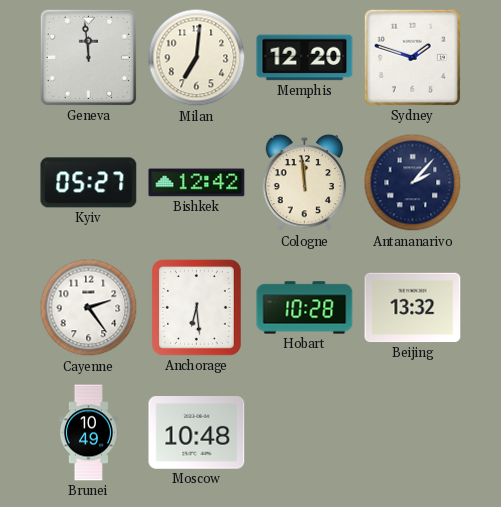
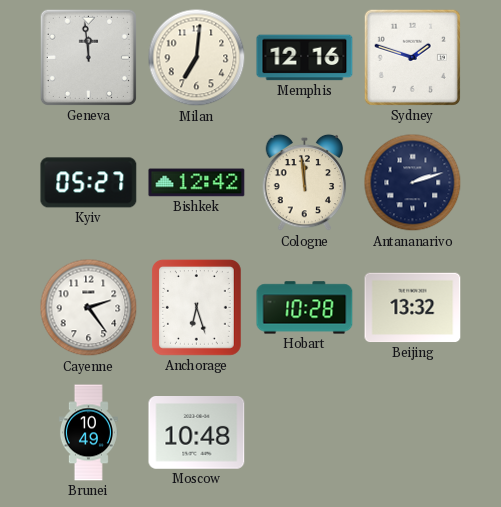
Memphis: 12:20 -> 12:16
Antananarivo: 2:07 -> 2:12
Anchorage: 6:29 -> 6:27
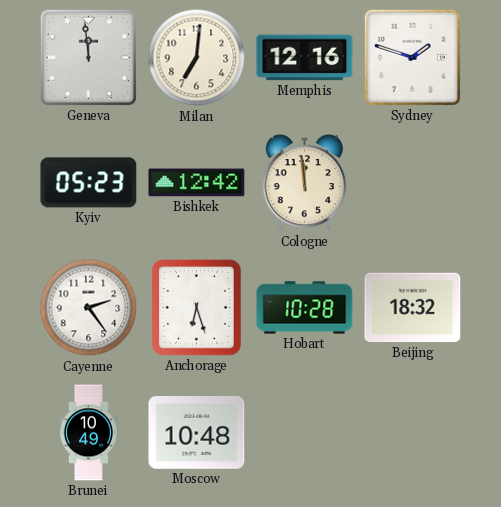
Kyiv: 05:27 -> 05:23
Antananarivo: 2:12 -> none
Beijing: 13:32 -> 18:32
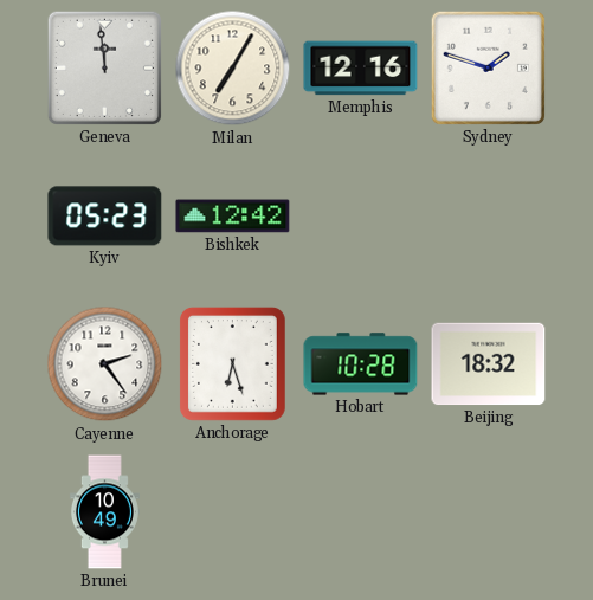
Milan: 7:01 -> 7:05
Cologne: 11:59 -> none
Moscow: 10:48 -> none
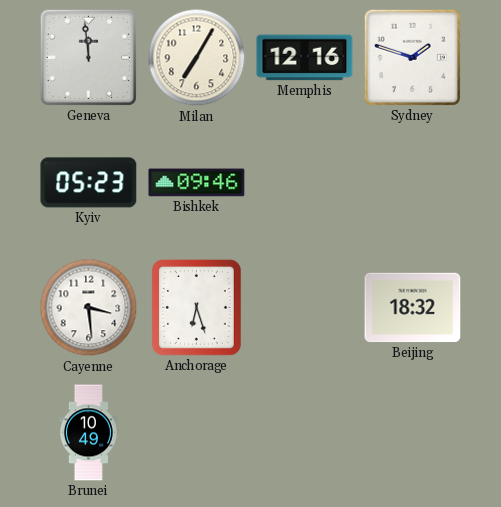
Bishkek: 12:42 -> 09:46
Cayenne: 2:24 -> 3:29
Hobart: 10:28 -> none
